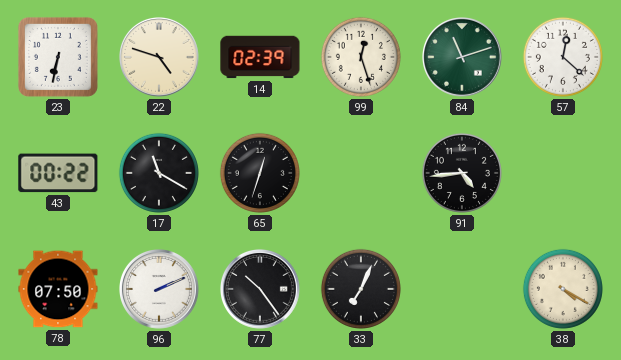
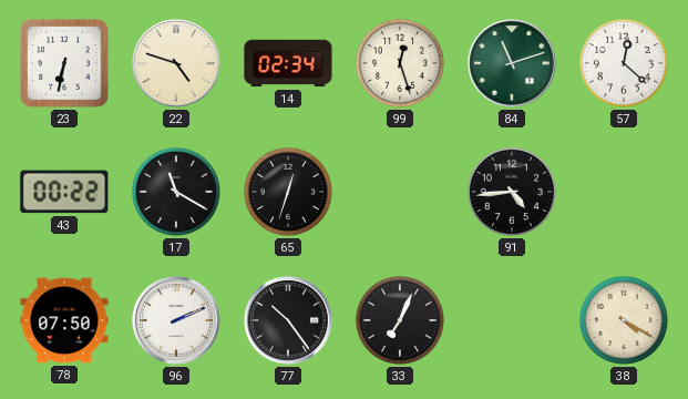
14: 02:39 -> 02:34
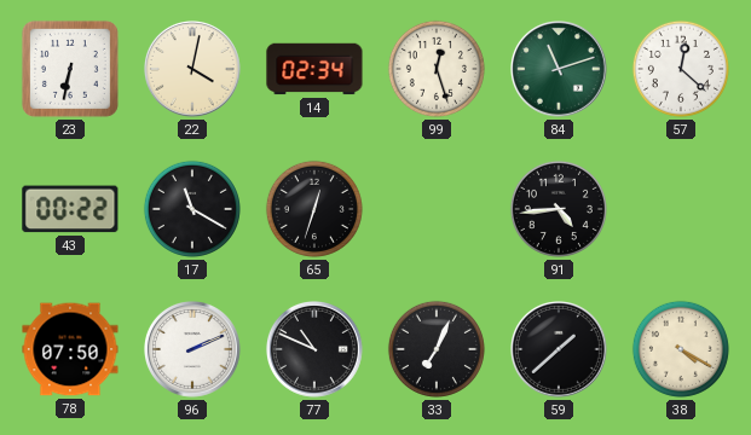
22: 4:48 -> 4:02
77: 10:24 -> 10:49
59: none -> 1:38
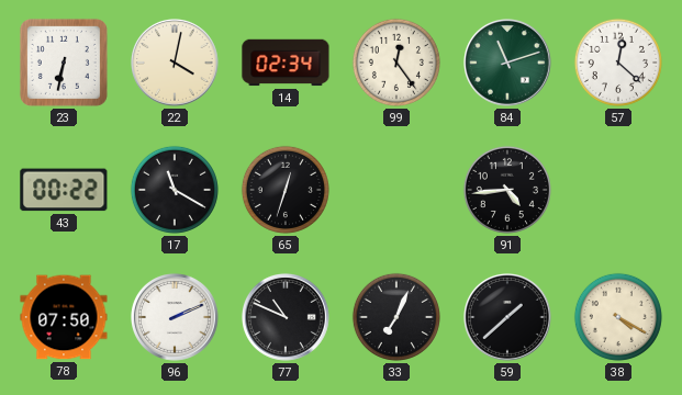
99: 12:27 -> 12:24
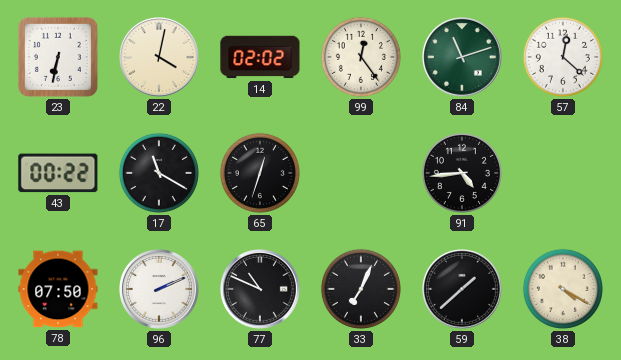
14: 02:34 -> 02:02
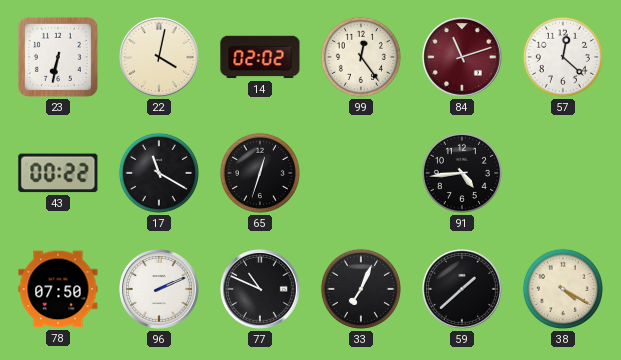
84 dial: green -> burgundy
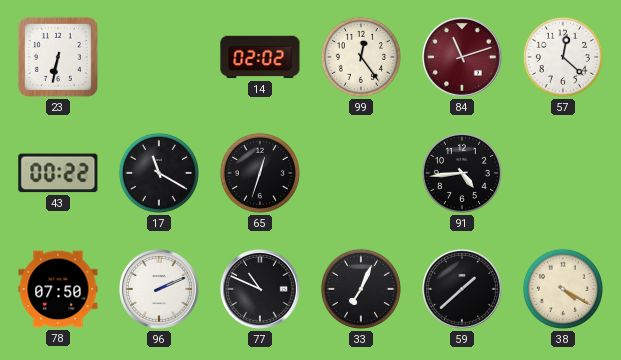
22: 4:02 -> none
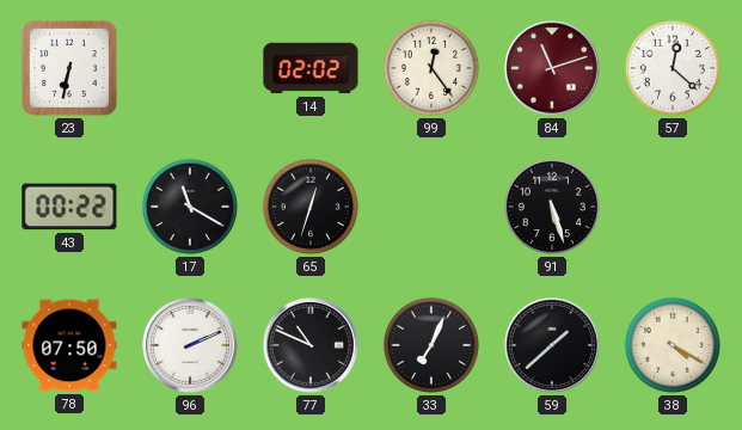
91: 4:44 -> 5:27
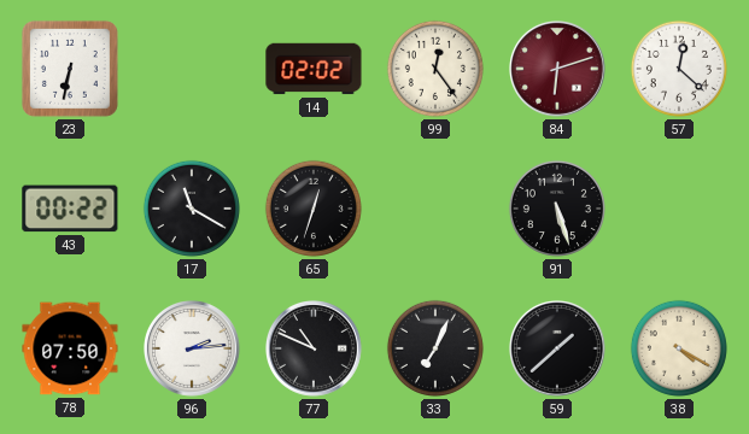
84: 11:12 -> 6:12
96: 2:11 -> 2:14
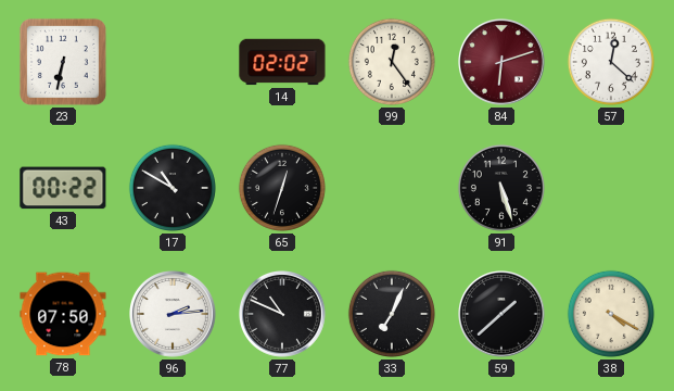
17: 11:20 -> 10:50
